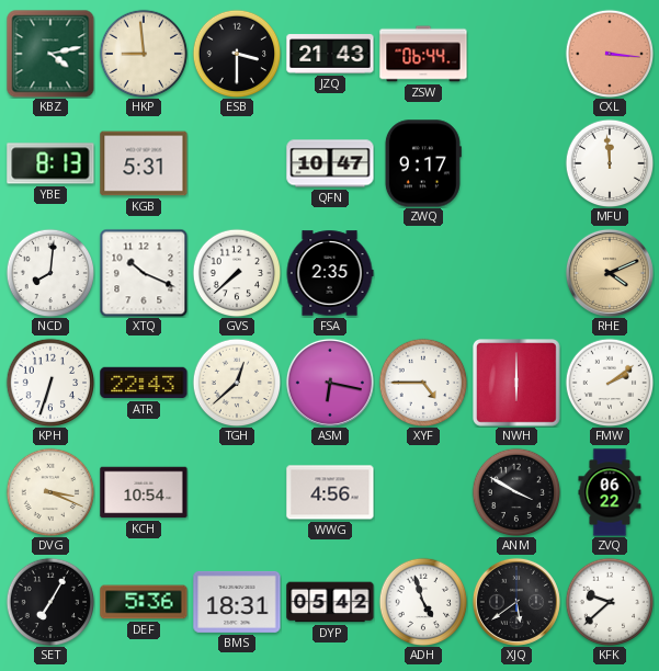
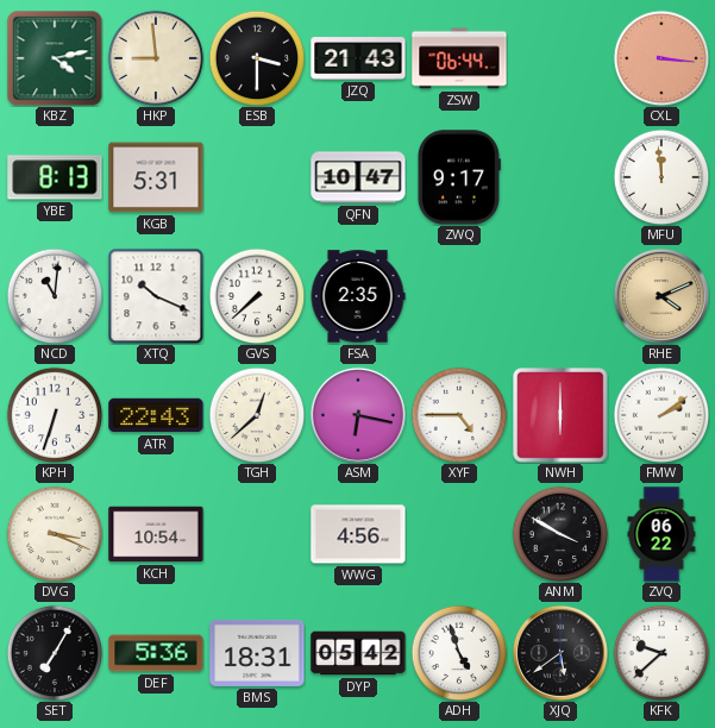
NCD: 8:01 -> 11:01
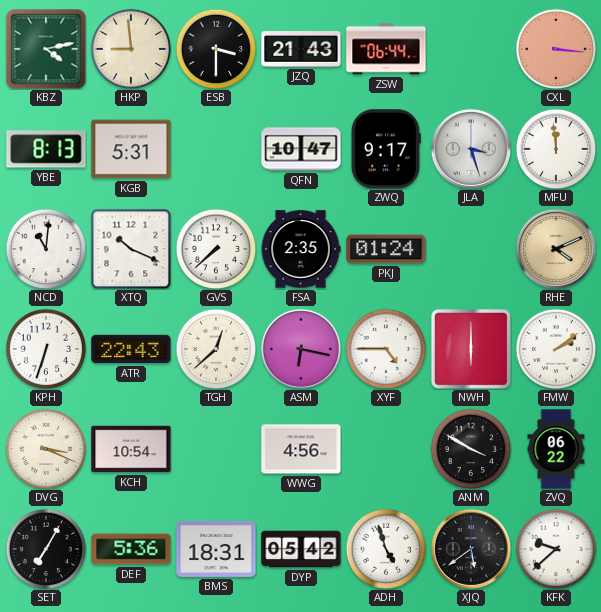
JLA: none -> 3:27
PKJ: none -> 01:24
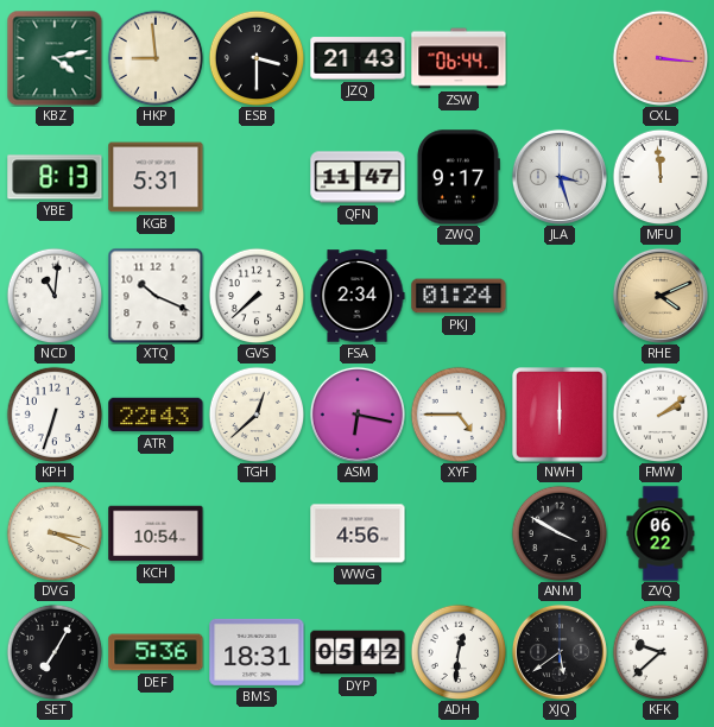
QFN: 10:47 -> 11:47
FSA: 2:35 -> 2:34
ADH: 4:57 -> 12:31
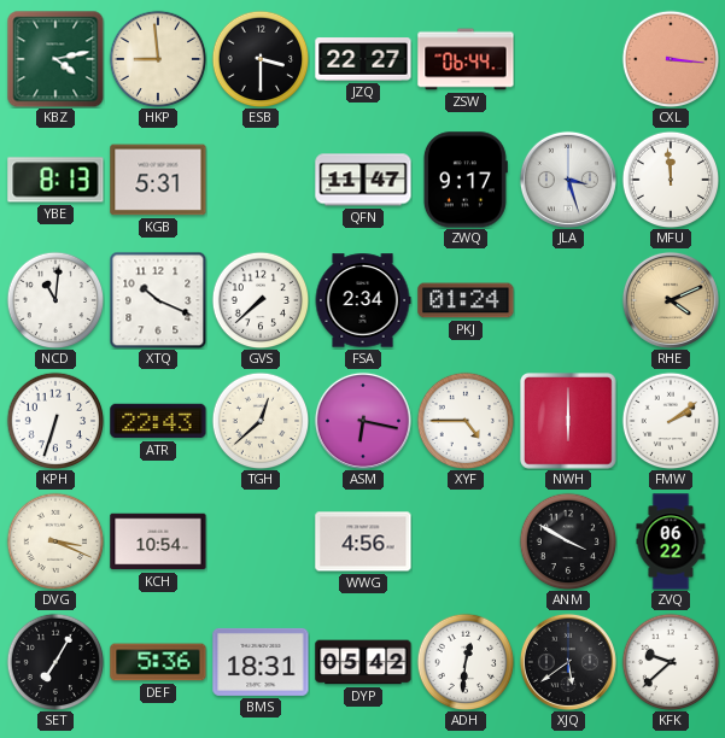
JZQ: 21:43 -> 22:27
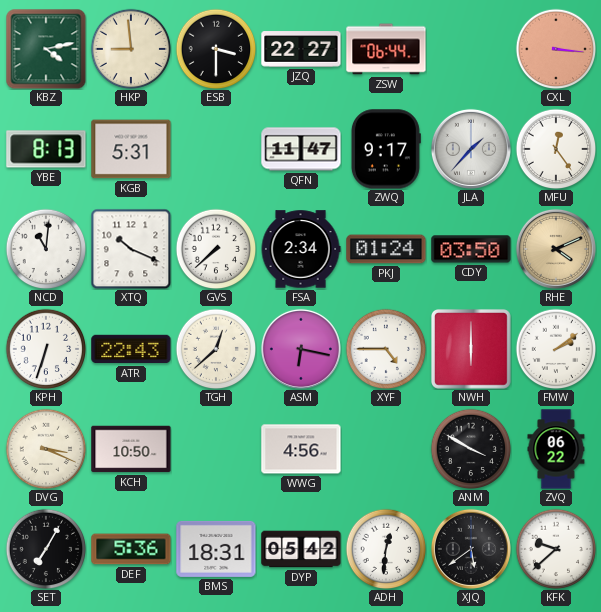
JLA: 3:27 -> 1:37
MFU: 11:59 -> 12:24
CDY: none -> 03:50
KCH: 10:54 -> 10:50
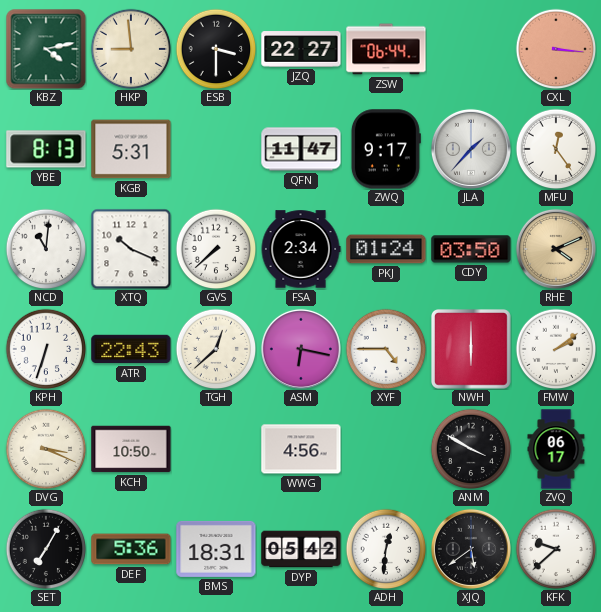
ZVQ: 06:22 -> 06:17
